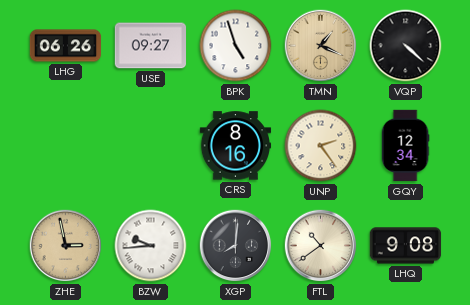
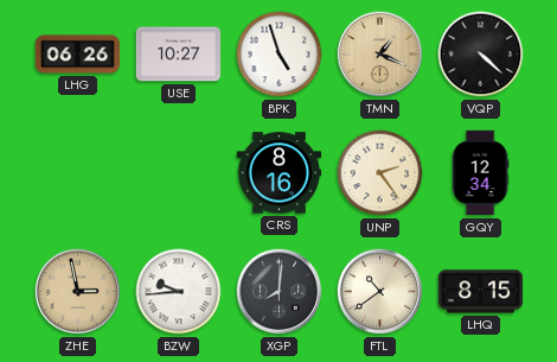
USE: 09:27 -> 10:27
LHQ: 9:08 -> 8:15
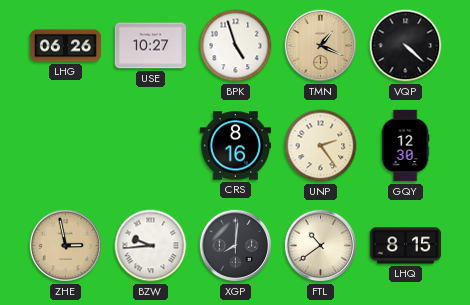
GQY: 12:34 -> 12:30
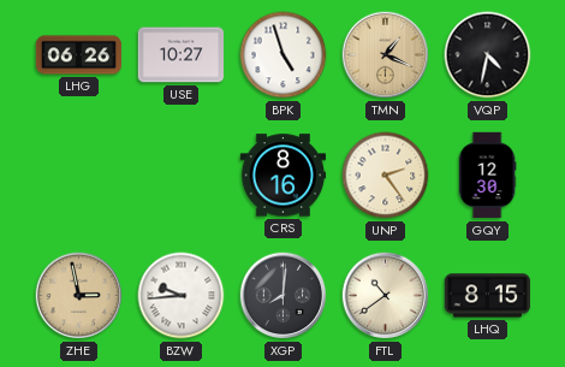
VQP: 4:22 -> 4:32
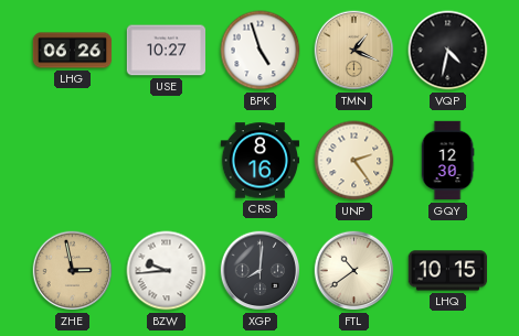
LHQ: 8:15 -> 10:15
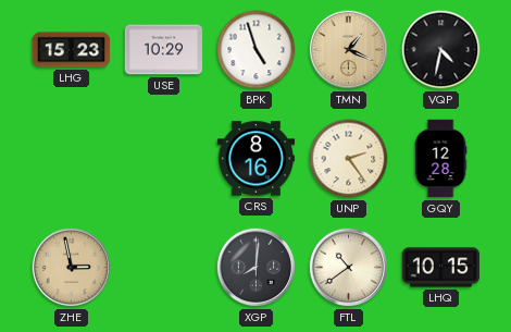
LHG: 06:26 -> 15:23
USE: 10:27 -> 10:29
GQY: 12:30 -> 12:28
BZW: 9:44 -> none
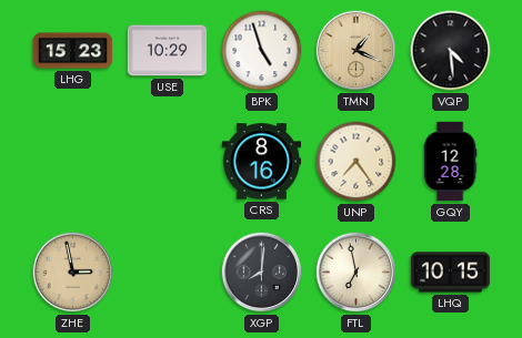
VQP: 4:32 -> 4:29
UNP: 2:24 -> 7:24
FTL: 10:39 -> 6:58
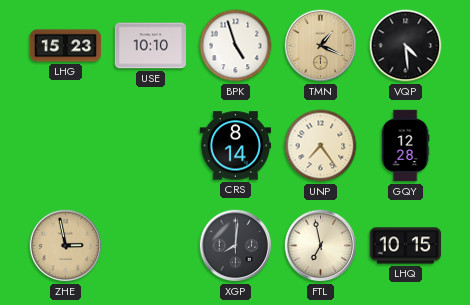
USE: 10:29 -> 10:10
CRS: 8:16 -> 8:14
